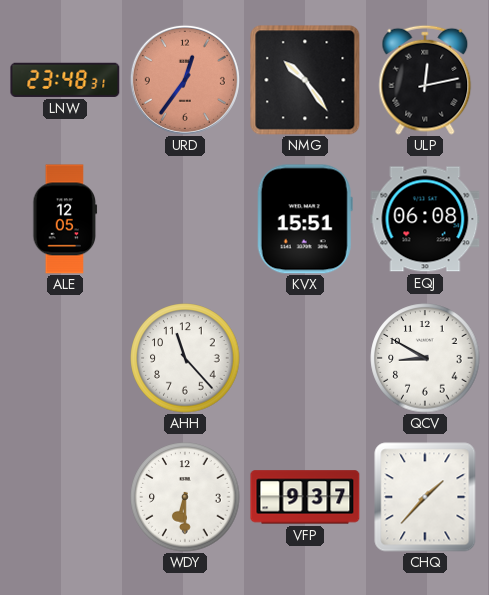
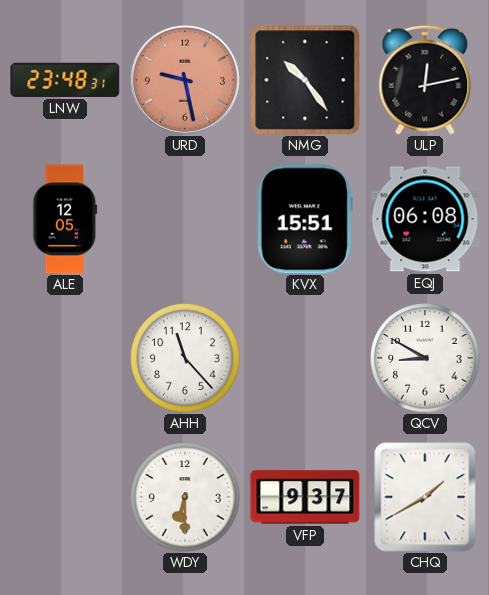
URD: 12:36 -> 9:28
CHQ: 1:37 -> 1:40
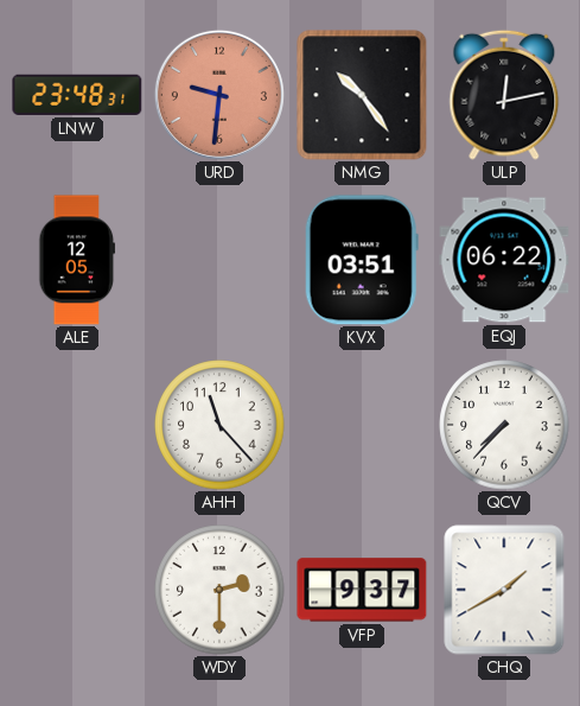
URD: 9:28 -> 9:31
KVX: 15:51 -> 03:51
EQJ: 06:08 -> 06:22
QCV: 8:50 -> 7:37
WDY: 6:30 -> 2:30
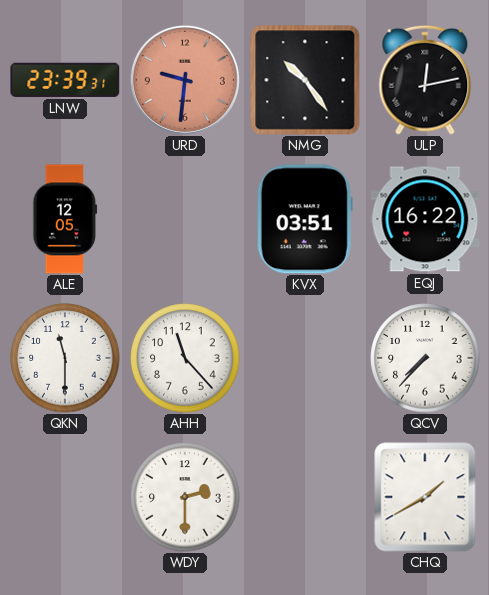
LNW: 23:48 -> 23:39
EQJ: 06:22 -> 16:22
QKN: none -> 11:30
VFP: 9:37 -> none
